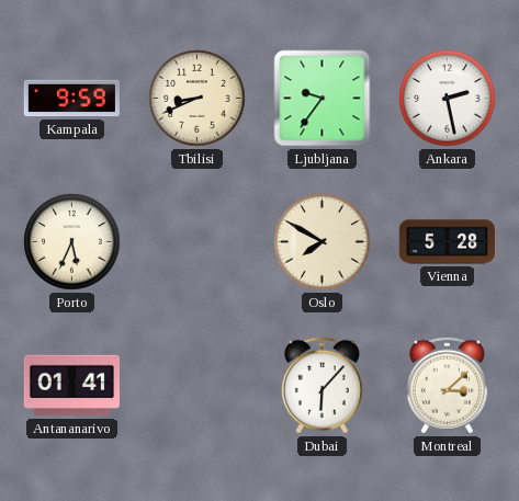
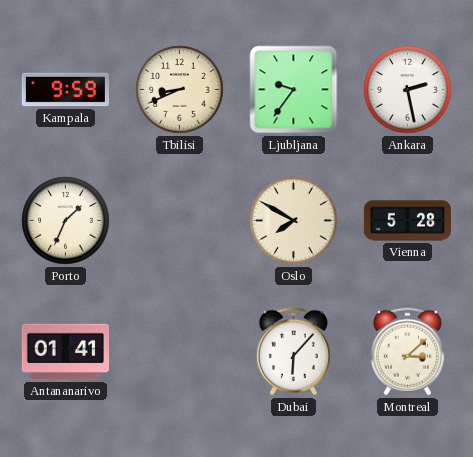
Porto: 5:34 -> 1:34
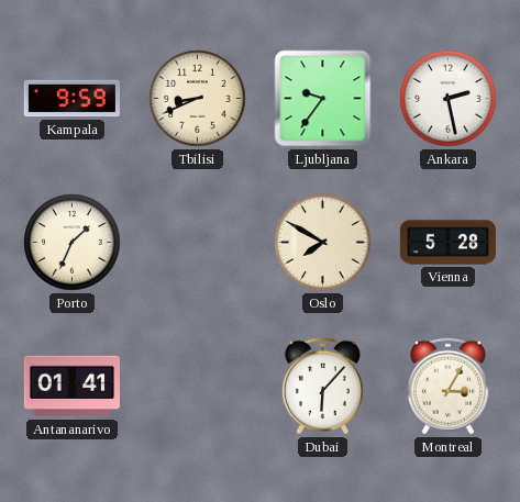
Montreal: 3:08 -> 3:05
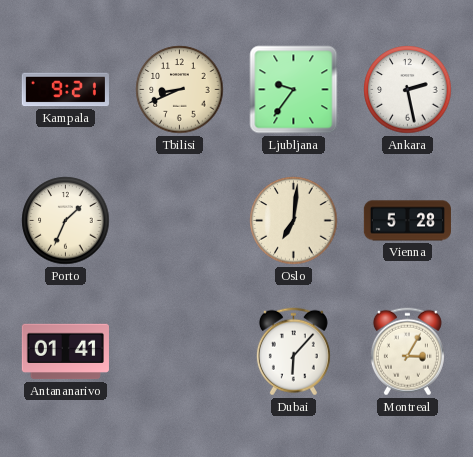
Kampala: 9:59 -> 9:21
Oslo: 7:50 -> 7:01
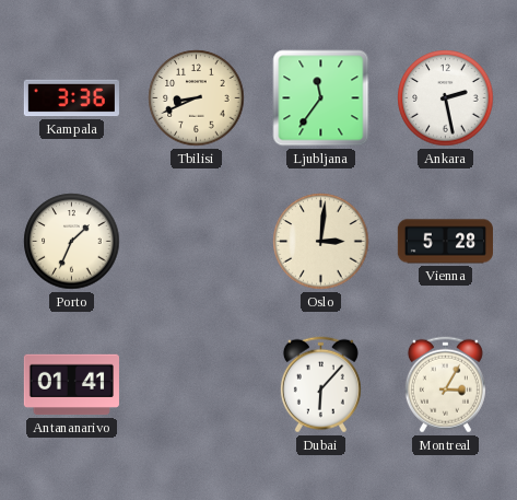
Kampala: 9:21 -> 3:36
Ljubljana: 9:36 -> 11:36
Oslo: 7:01 -> 3:01
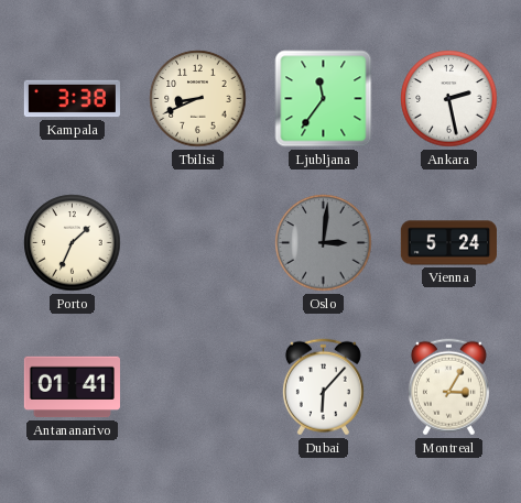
Kampala: 3:36 -> 3:38
Oslo dial: cream -> grey
Vienna: 5:28 -> 5:24
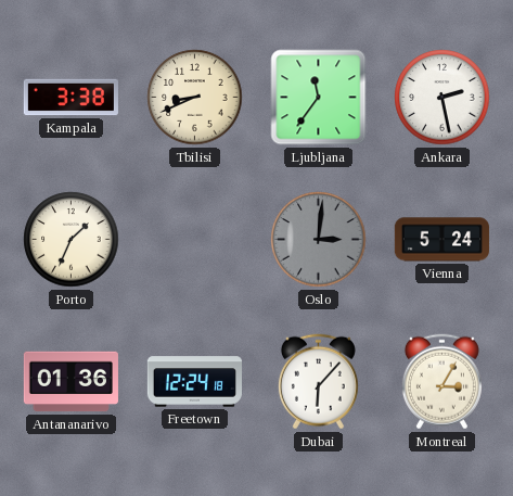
Antananarivo: 01:41 -> 01:36
Freetown: none -> 12:24
